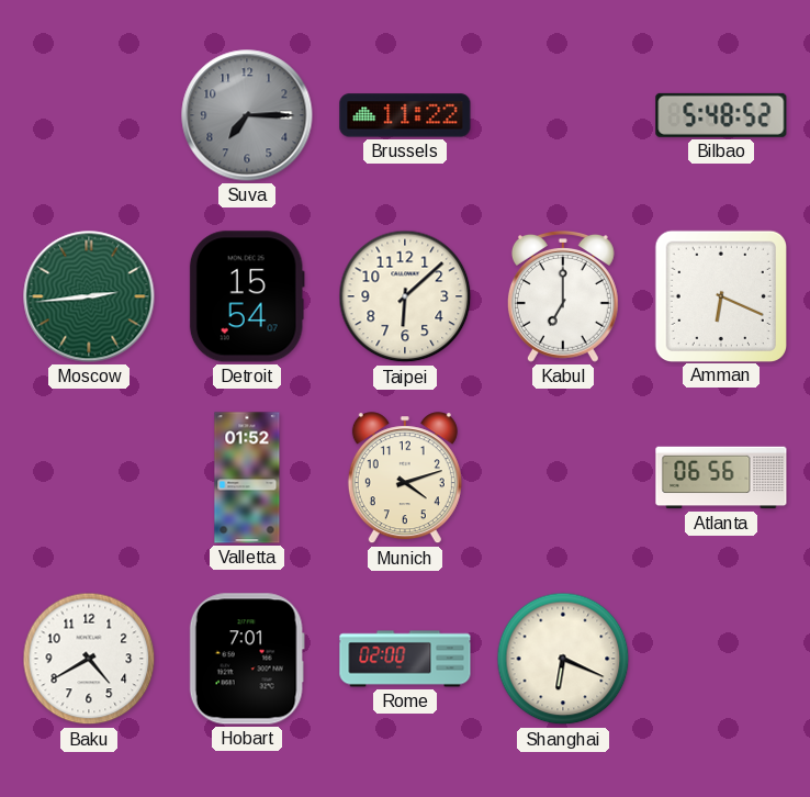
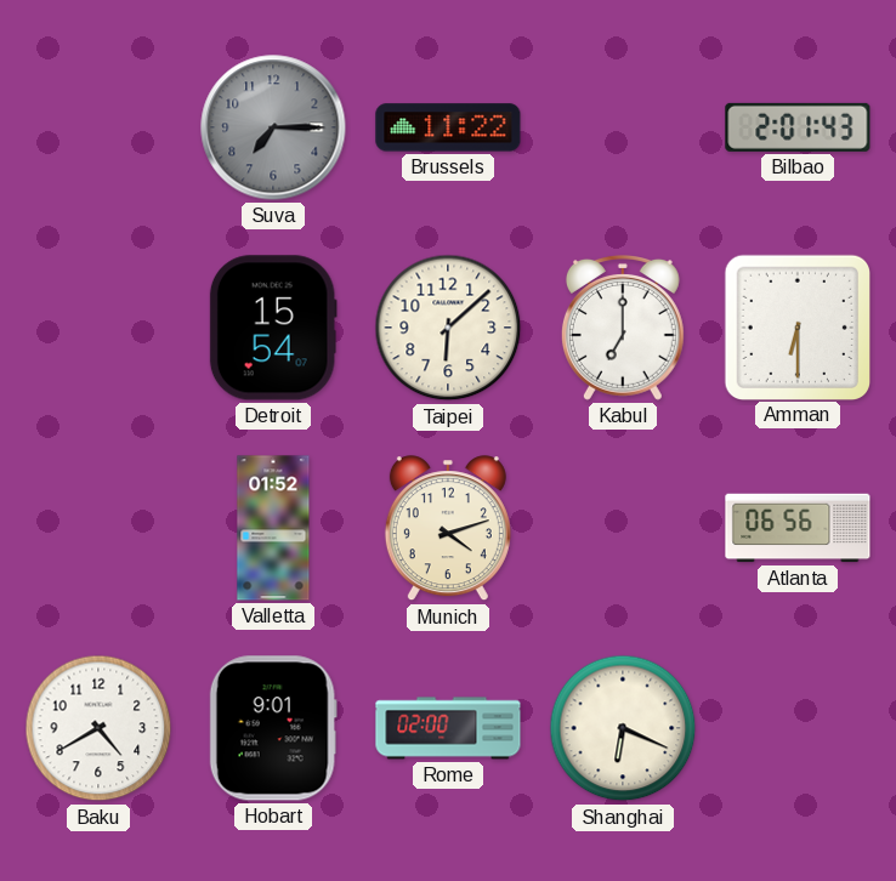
Bilbao: 5:48 -> 2:01
Moscow: 2:44 -> none
Amman: 6:19 -> 6:30
Hobart: 7:01 -> 9:01
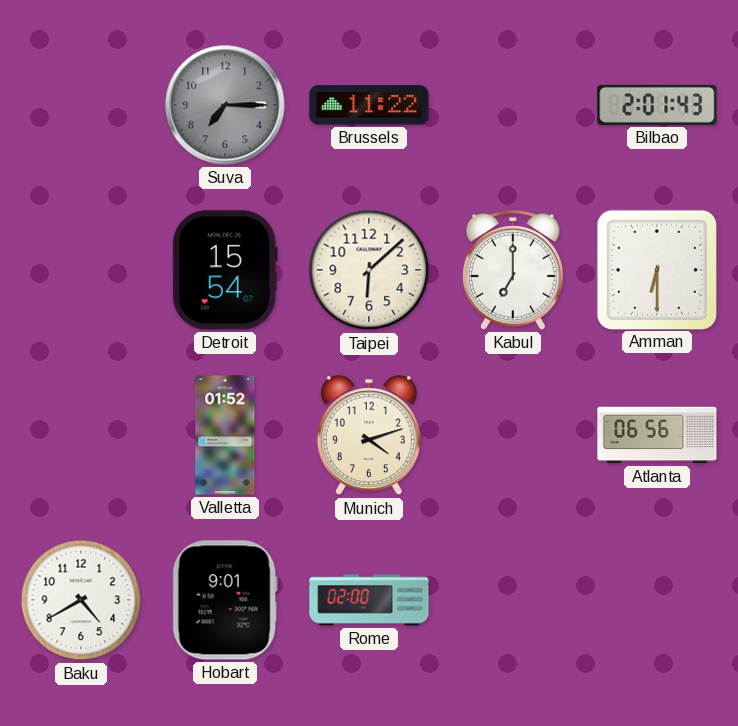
Shanghai: 6:19 -> none
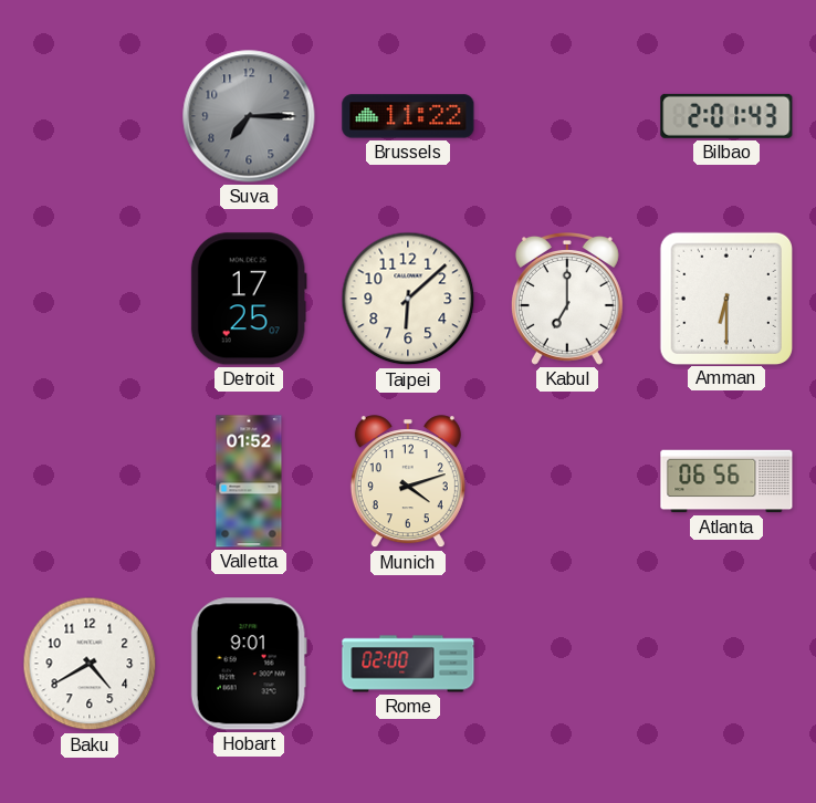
Detroit: 15:54 -> 17:25
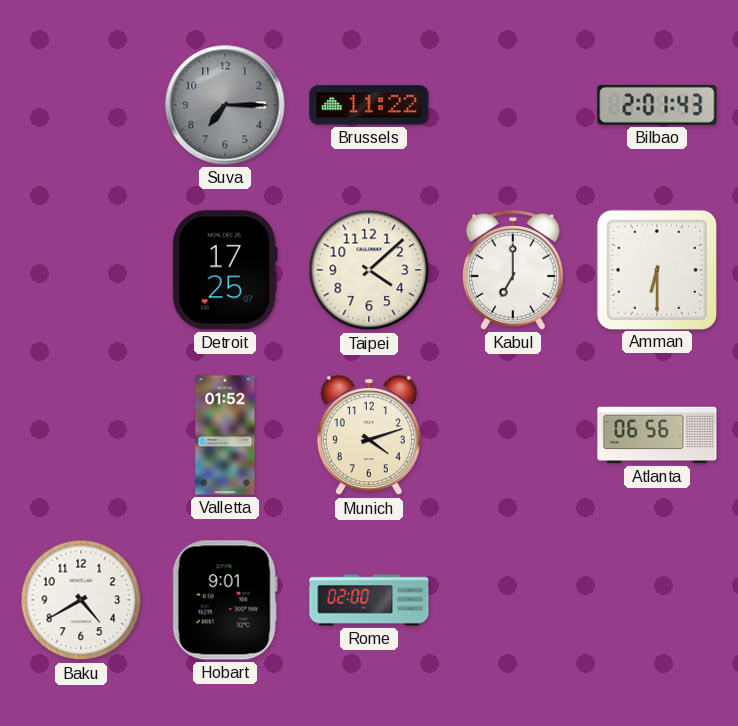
Taipei: 6:08 -> 4:08
